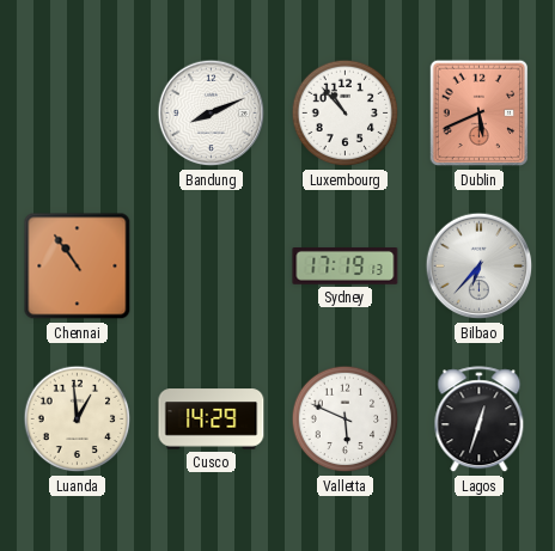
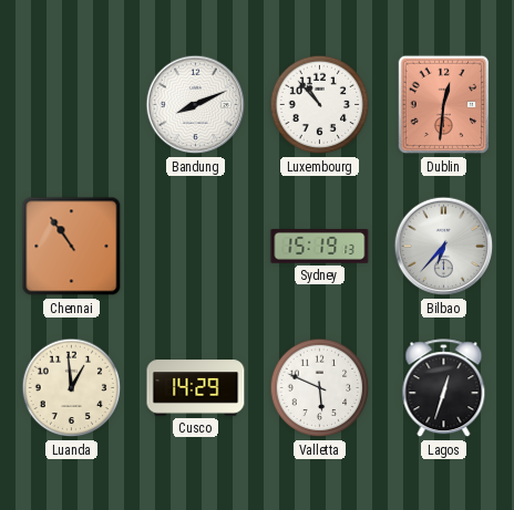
Dublin: 5:41 -> 12:31
Sydney: 17:19 -> 15:19
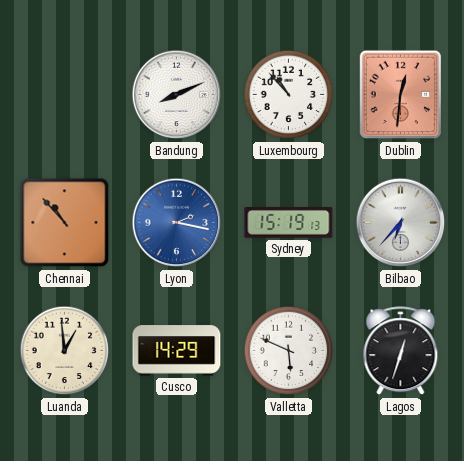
Chennai: 10:54 -> 10:53
Lyon: none -> 2:17
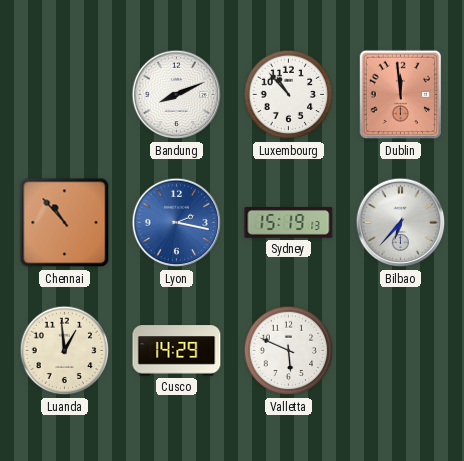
Dublin: 12:31 -> 11:59
Lagos: 12:33 -> none
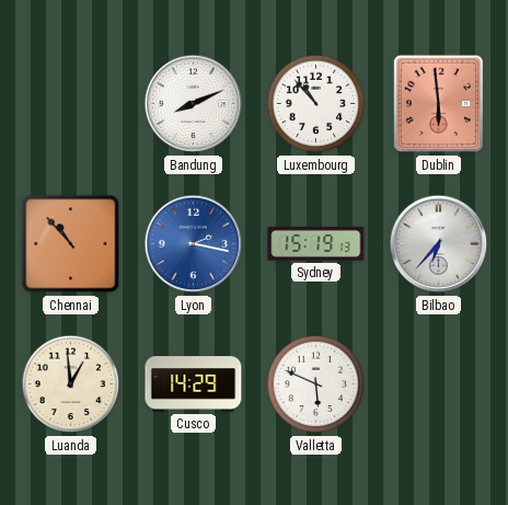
Dublin: 11:59 -> 5:59
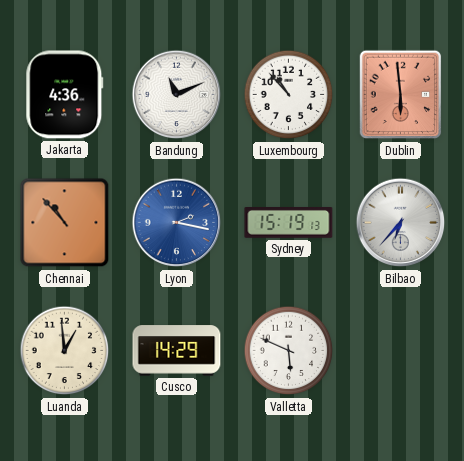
Jakarta: none -> 4:36
Bandung: 8:11 -> 11:11
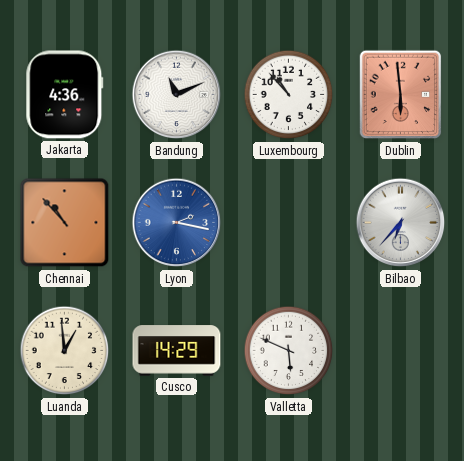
Sydney: 15:19 -> none
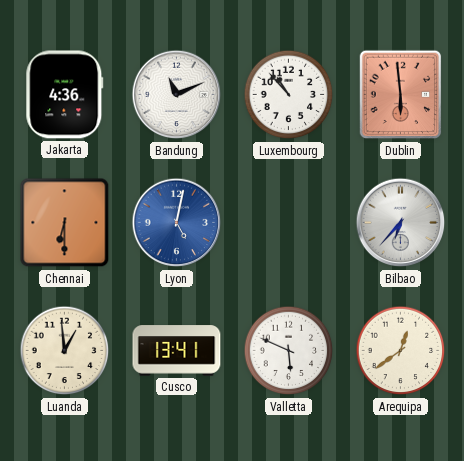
Chennai: 10:53 -> 6:30
Lyon: 2:17 -> 5:02
Cusco: 14:29 -> 13:41
Arequipa: none -> 12:39
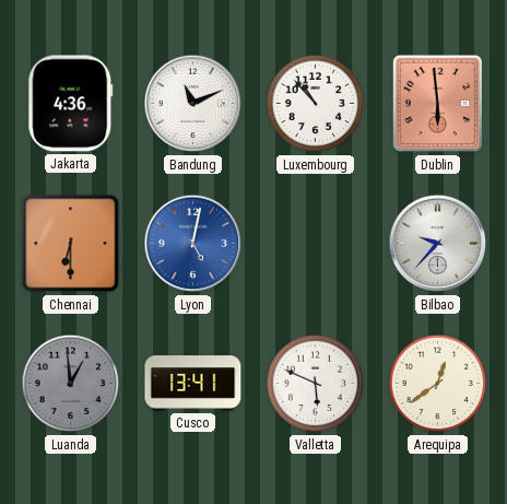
Bilbao: 6:37 -> 9:37
Luanda dial: cream -> grey
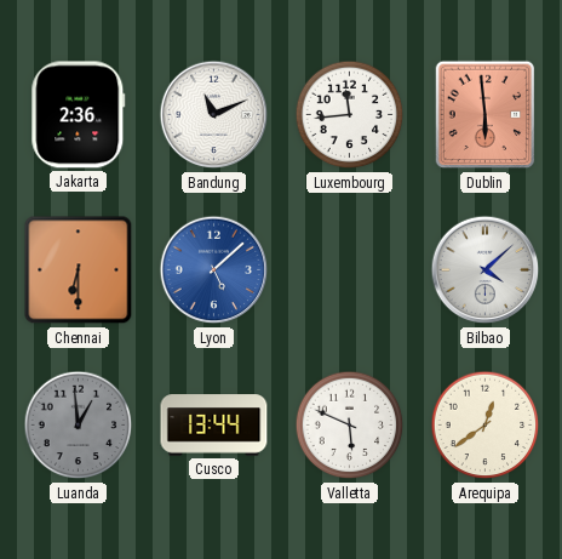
Jakarta: 4:36 -> 2:36
Luxembourg: 10:53 -> 11:44
Lyon: 5:02 -> 5:08
Bilbao: 9:37 -> 4:08
Cusco: 13:41 -> 13:44
